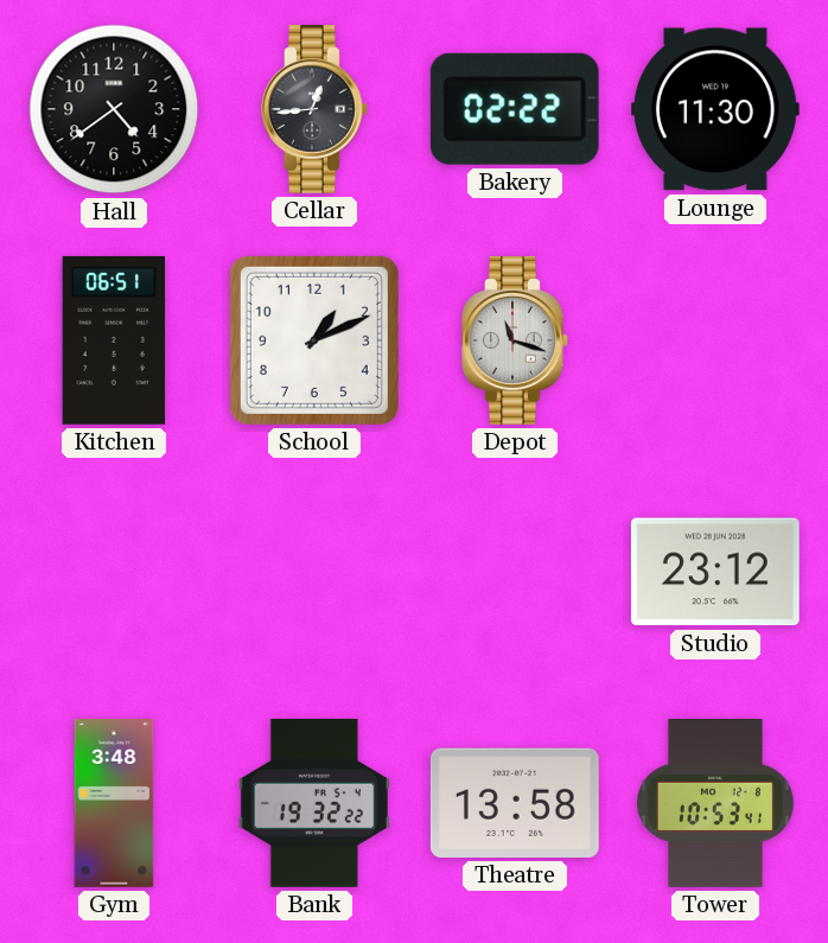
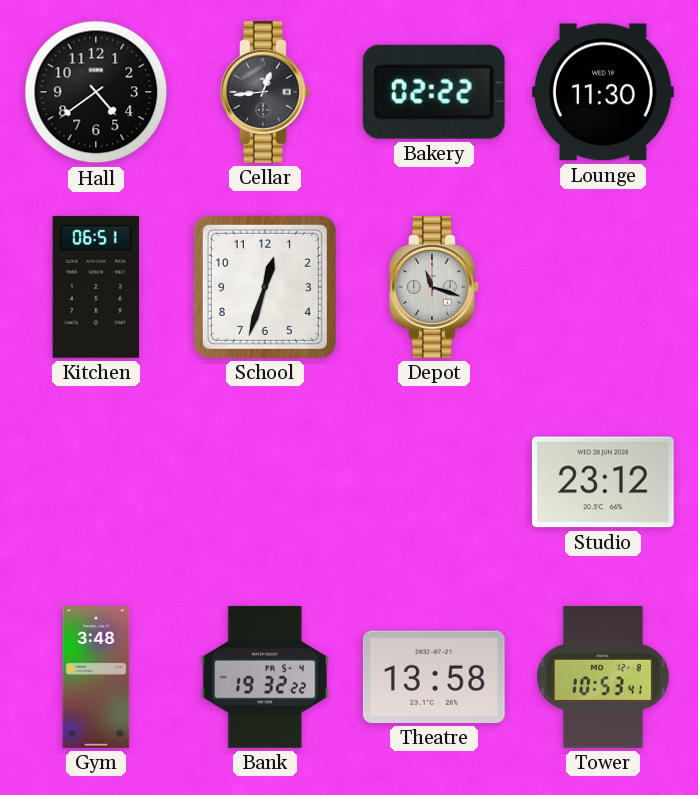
School: 1:11 -> 12:33
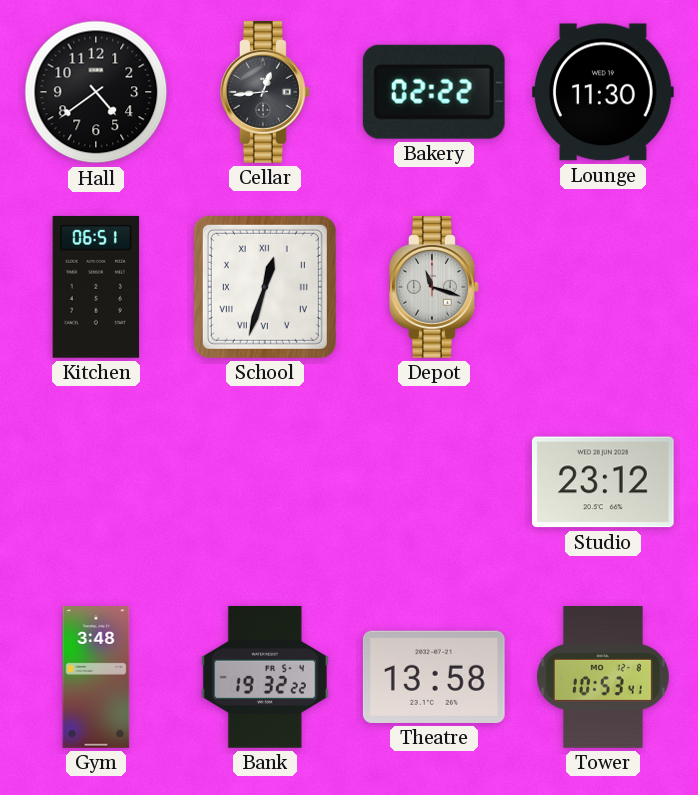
School numerals: Arabic -> Roman
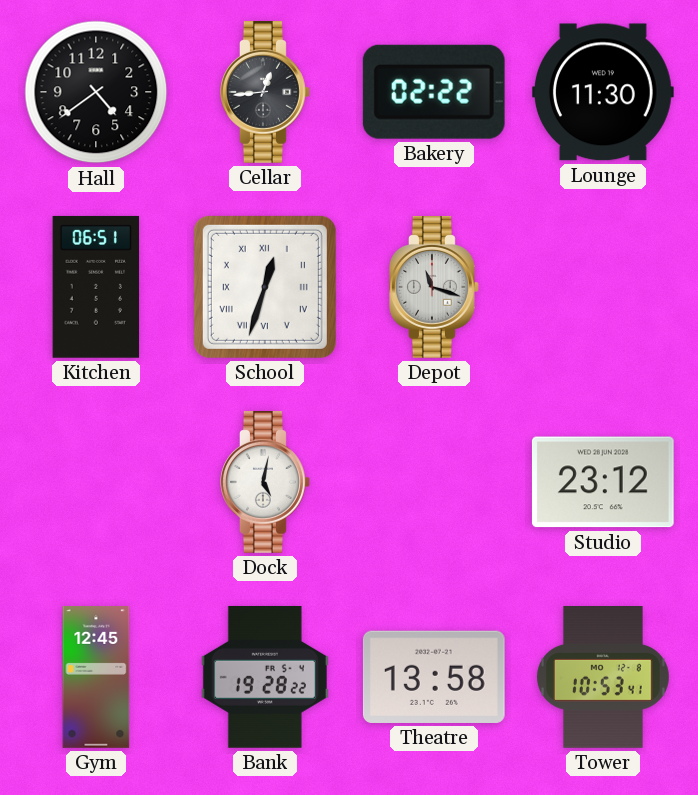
Dock: none -> 5:02
Gym: 3:48 -> 12:45
Bank: 19:32 -> 19:28
